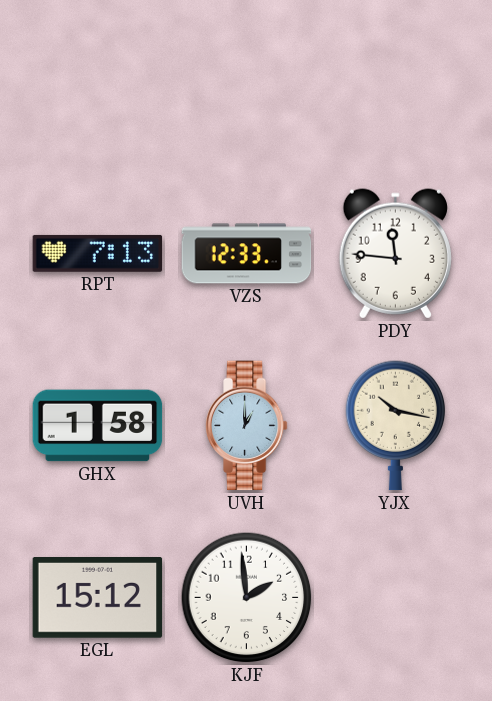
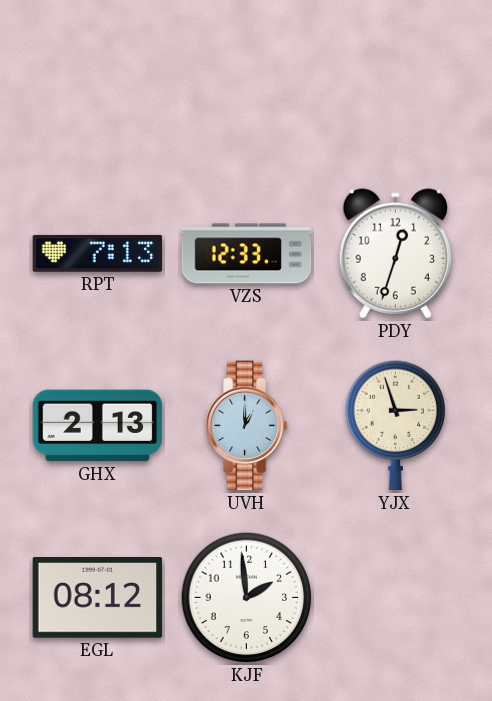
PDY: 11:46 -> 12:33
GHX: 1:58 -> 2:13
YJX: 10:17 -> 2:57
EGL: 15:12 -> 08:12
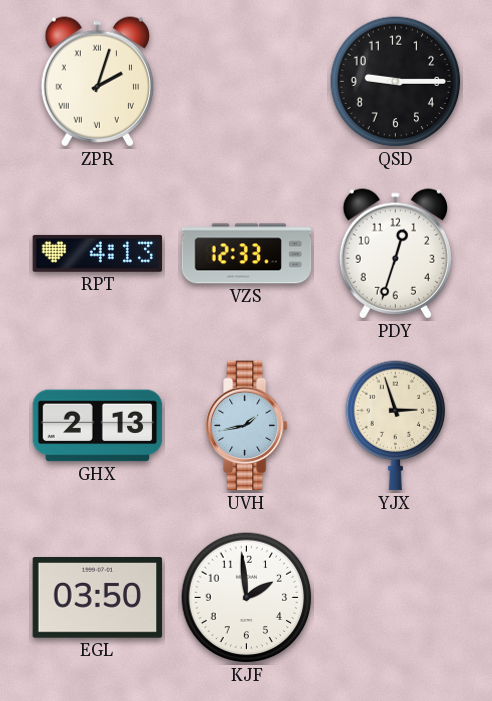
ZPR: none -> 2:03
QSD: none -> 9:15
RPT: 7:13 -> 4:13
UVH: 1:00 -> 1:43
EGL: 08:12 -> 03:50
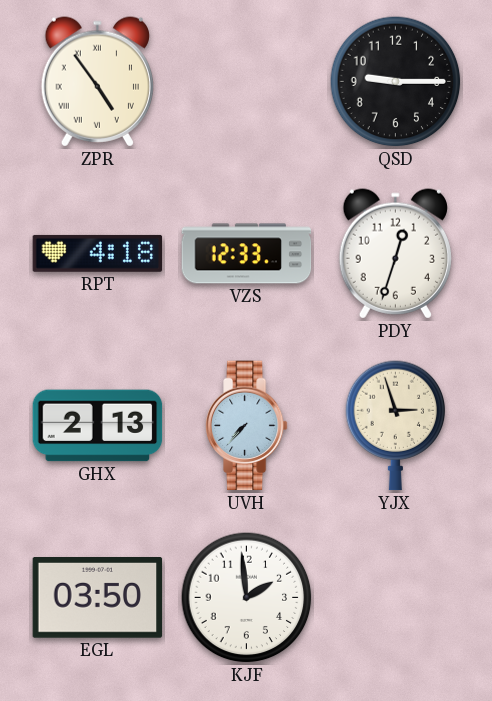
ZPR: 2:03 -> 4:54
RPT: 4:13 -> 4:18
UVH: 1:43 -> 7:37
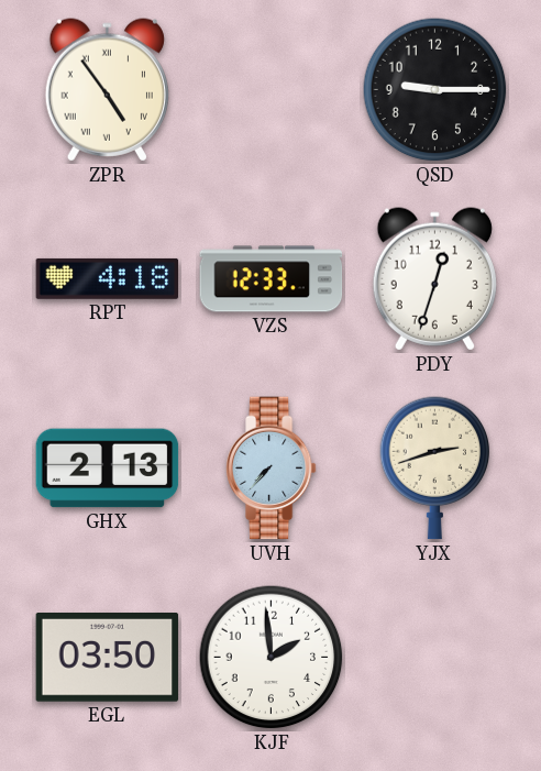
YJX: 2:57 -> 2:42
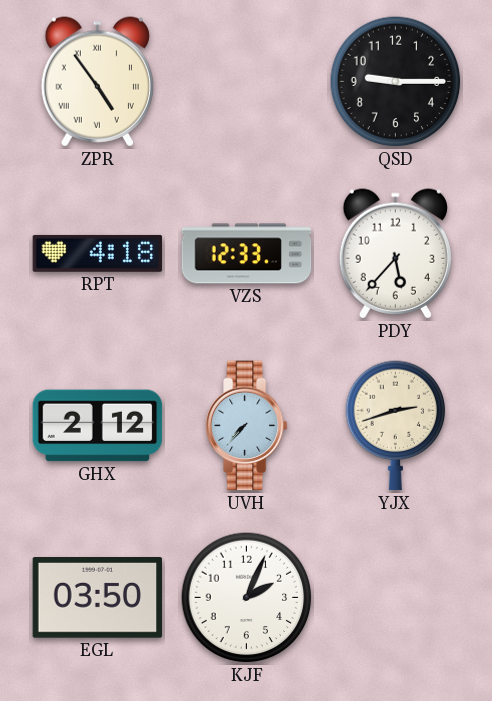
PDY: 12:33 -> 5:37
GHX: 2:13 -> 2:12
KJF: 1:59 -> 2:04
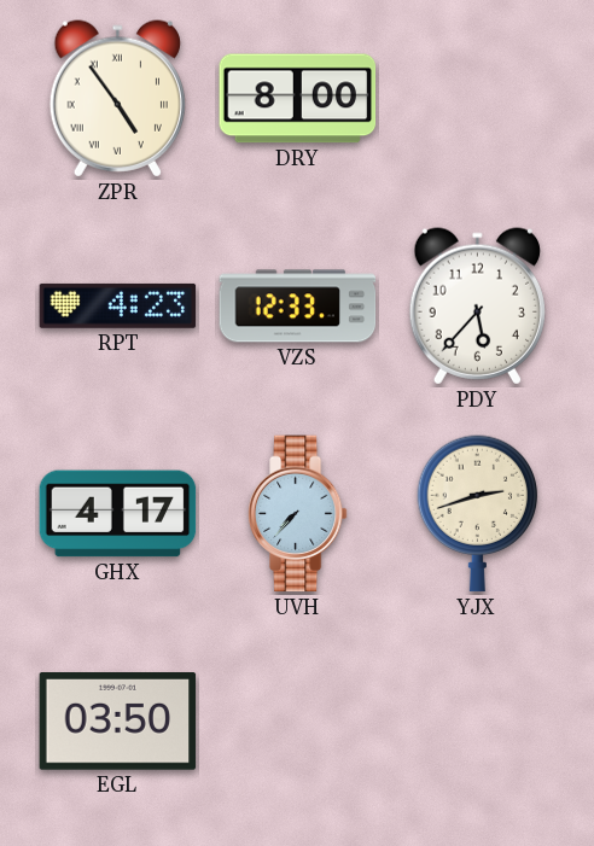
DRY: none -> 8:00
QSD: 9:15 -> none
RPT: 4:18 -> 4:23
GHX: 2:12 -> 4:17
KJF: 2:04 -> none
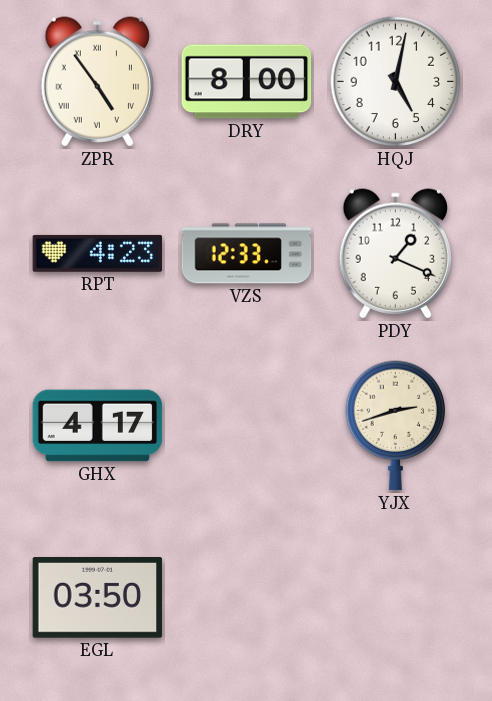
HQJ: none -> 5:02
PDY: 5:37 -> 1:19
UVH: 7:37 -> none
